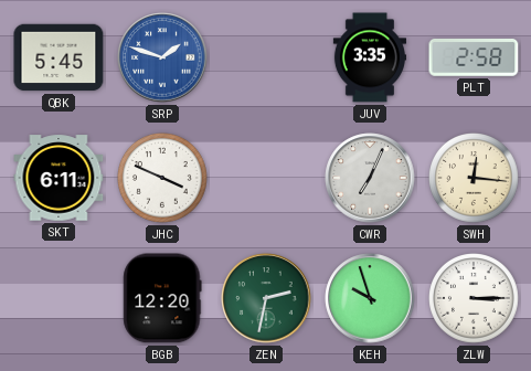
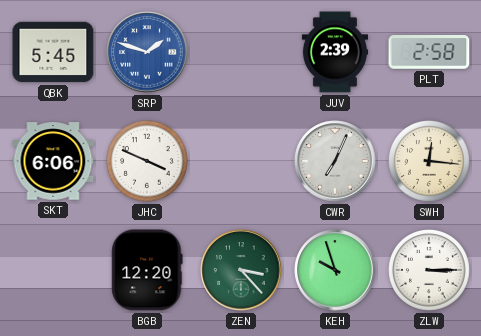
JUV: 3:35 -> 2:39
SKT: 6:11 -> 6:06
ZEN: 2:32 -> 3:23
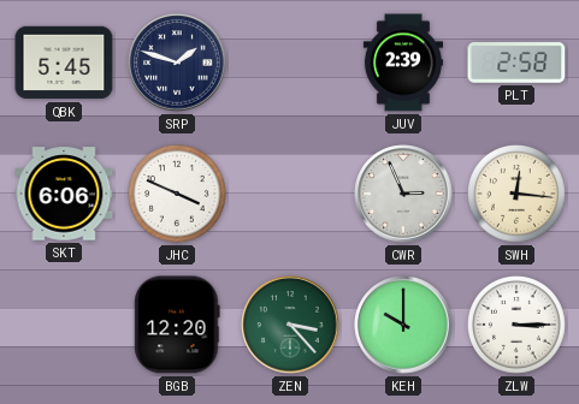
SRP dial: blue -> navy
CWR: 7:04 -> 2:56
KEH: 9:57 -> 10:00
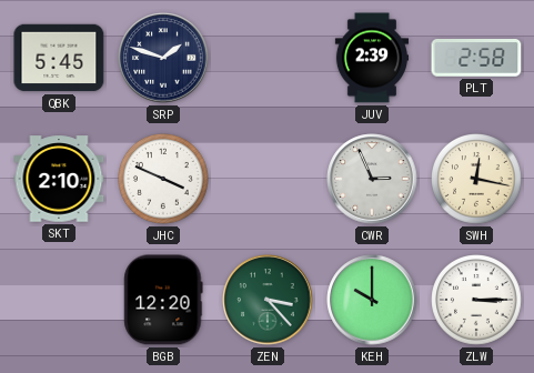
SKT: 6:06 -> 2:10
SWH: 12:16 -> 12:17
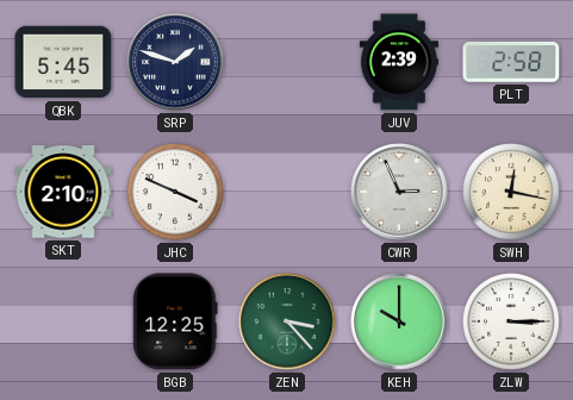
BGB: 12:20 -> 12:25
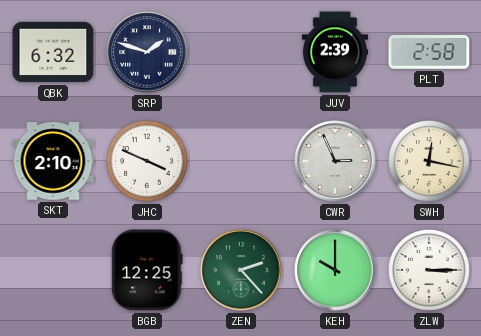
QBK: 5:45 -> 6:32
ZEN: 3:23 -> 2:23
